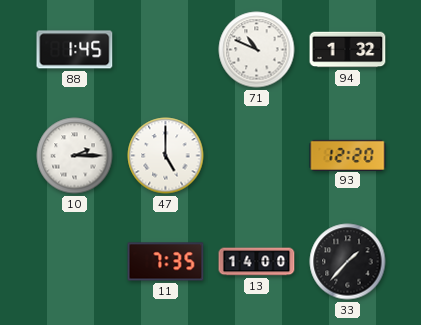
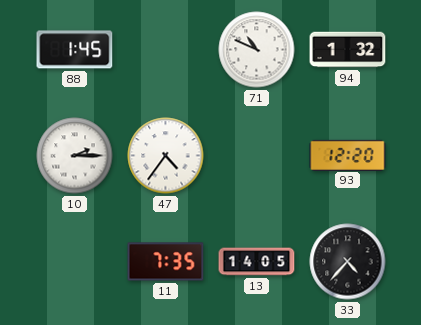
47: 5:00 -> 4:36
13: 14:00 -> 14:05
33: 1:37 -> 4:37
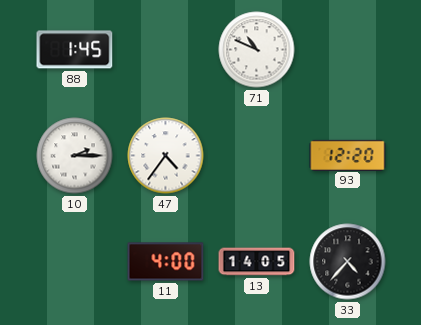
94: 1:32 -> none
11: 7:35 -> 4:00
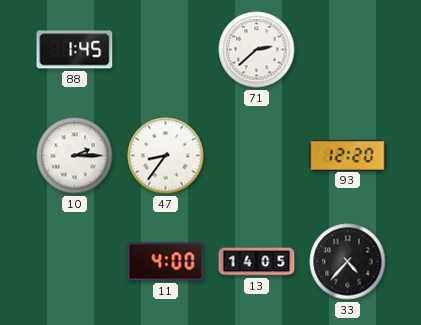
71: 10:49 -> 2:38
47: 4:36 -> 8:36
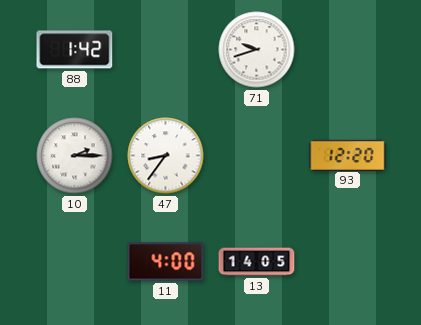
88: 1:45 -> 1:42
71: 2:38 -> 9:42
33: 4:37 -> none
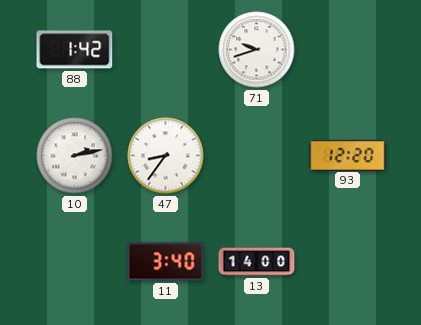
10: 2:15 -> 2:13
11: 4:00 -> 3:40
13: 14:05 -> 14:00
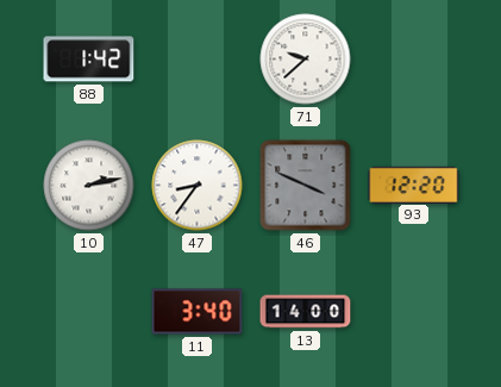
71: 9:42 -> 9:38
46: none -> 3:49
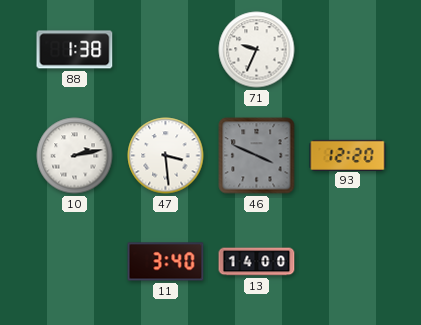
88: 1:42 -> 1:38
71: 9:38 -> 9:34
47: 8:36 -> 3:29
